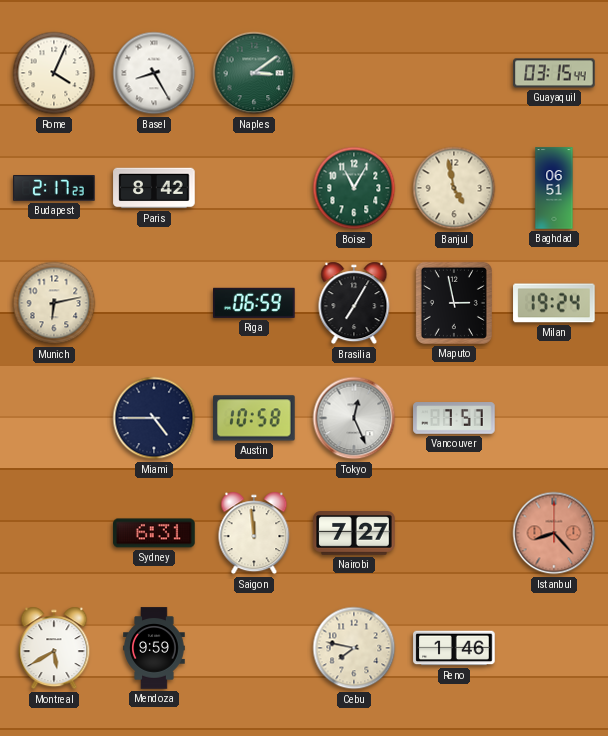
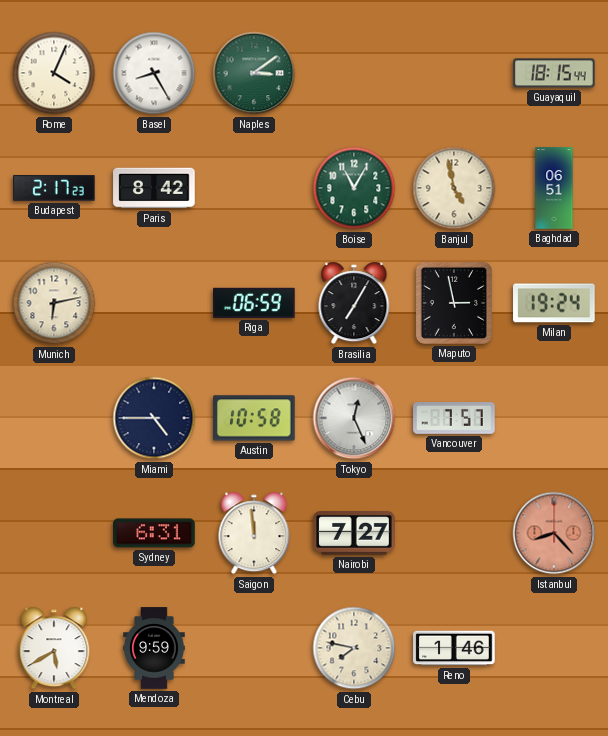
Guayaquil: 03:15 -> 18:15
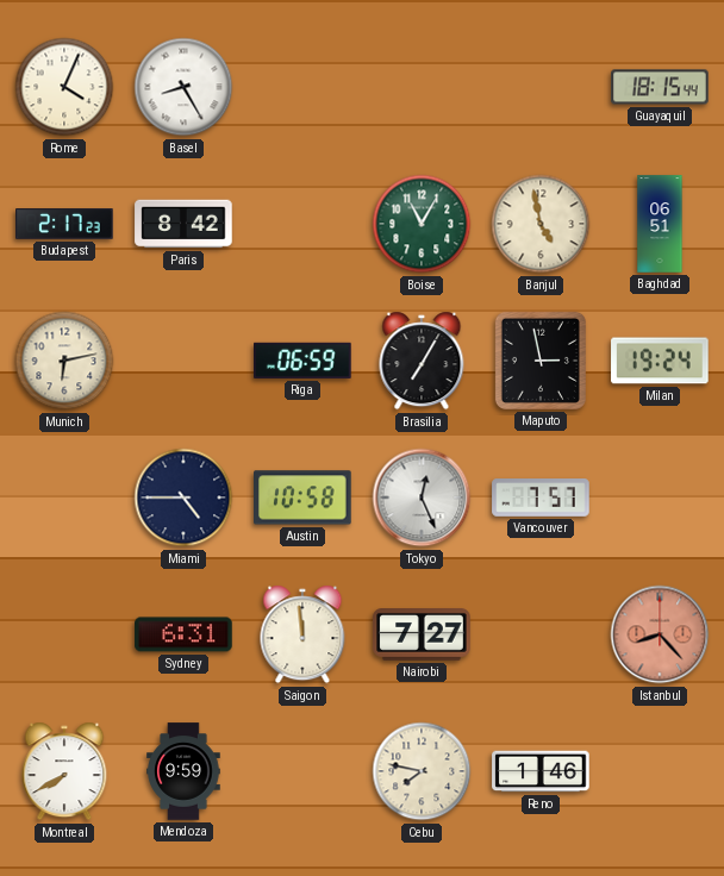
Naples: 3:09 -> none
Montreal: 5:40 -> 7:40
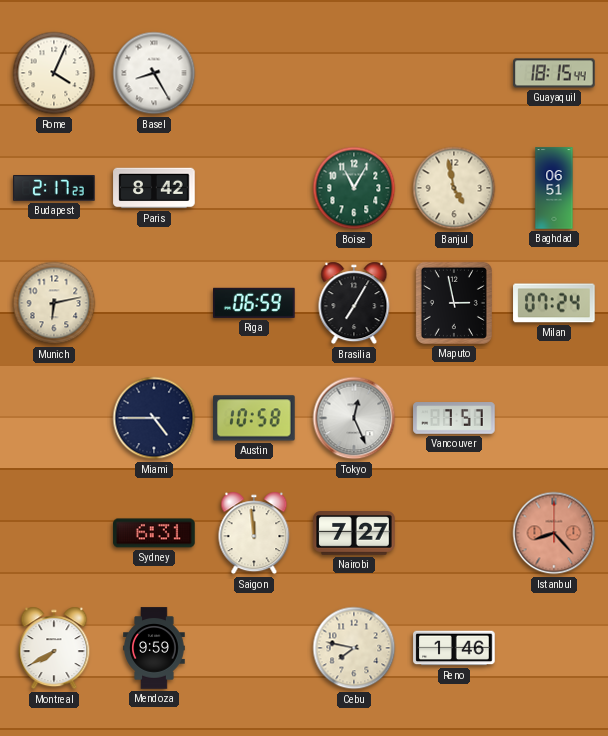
Milan: 19:24 -> 07:24
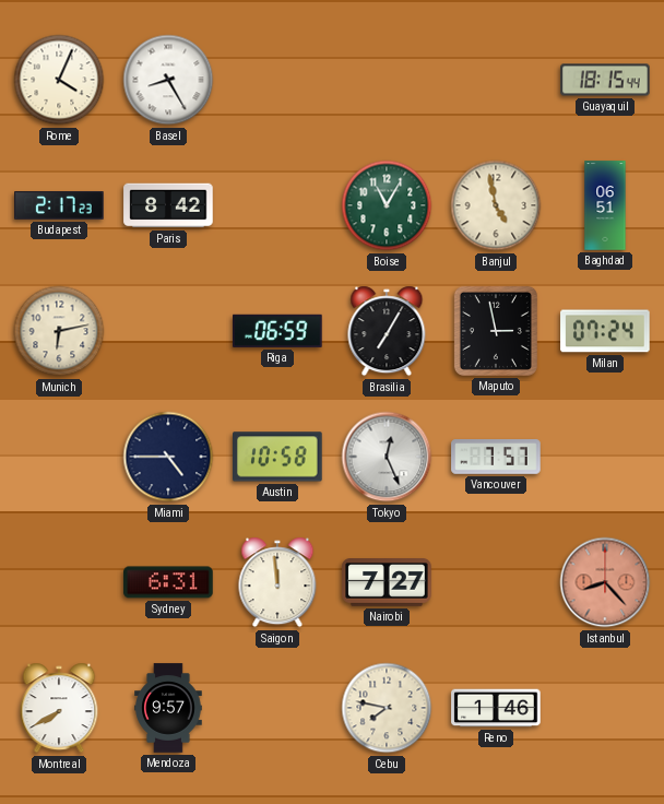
Mendoza: 9:59 -> 9:57
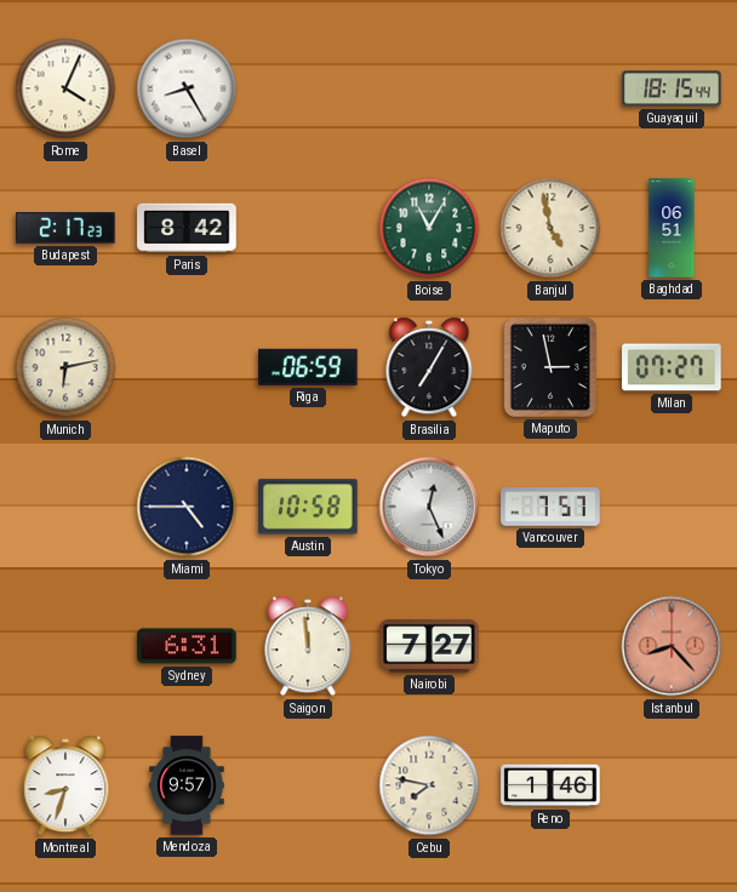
Milan: 07:24 -> 07:27
Montreal: 7:40 -> 8:33
